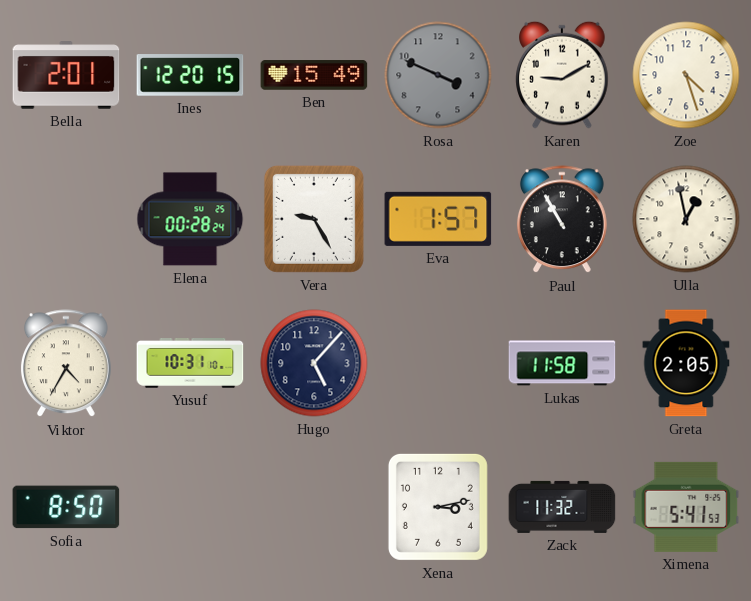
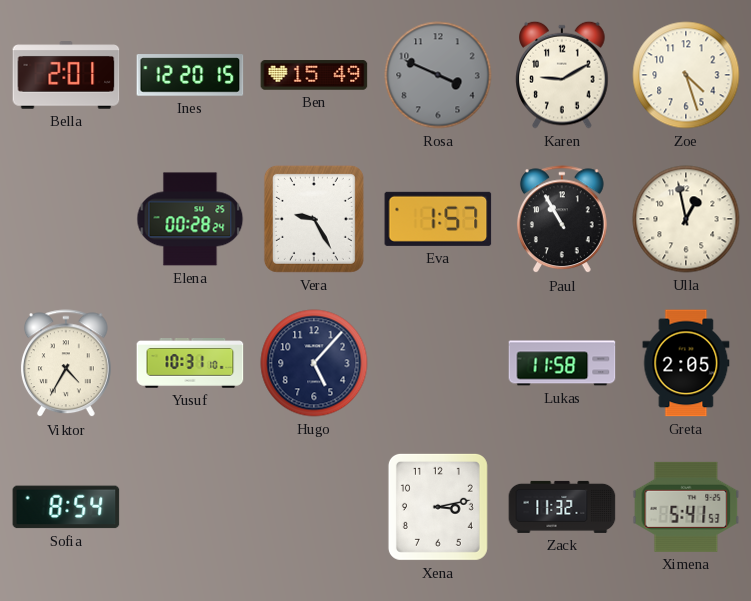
Sofia: 8:50 -> 8:54
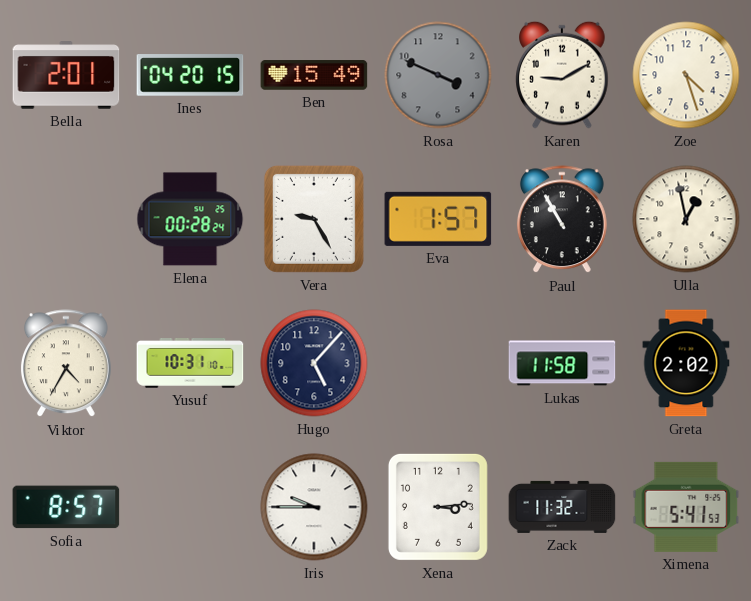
Ines: 12:20 -> 04:20
Greta: 2:05 -> 2:02
Sofia: 8:54 -> 8:57
Iris: none -> 9:45
Xena: 3:13 -> 3:14
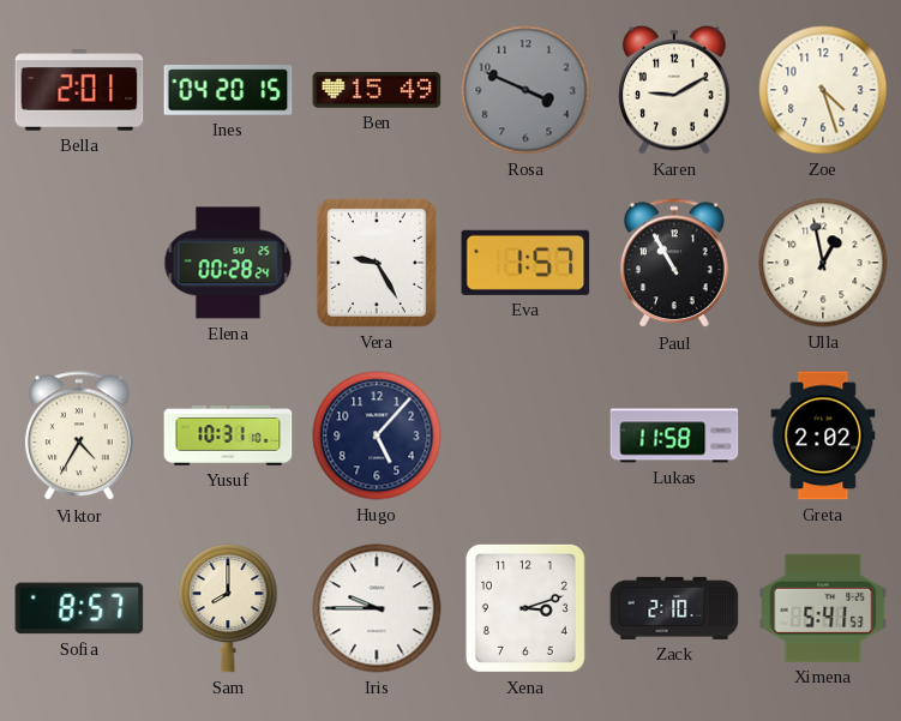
Sam: none -> 8:00
Xena: 3:14 -> 3:12
Zack: 11:32 -> 2:10
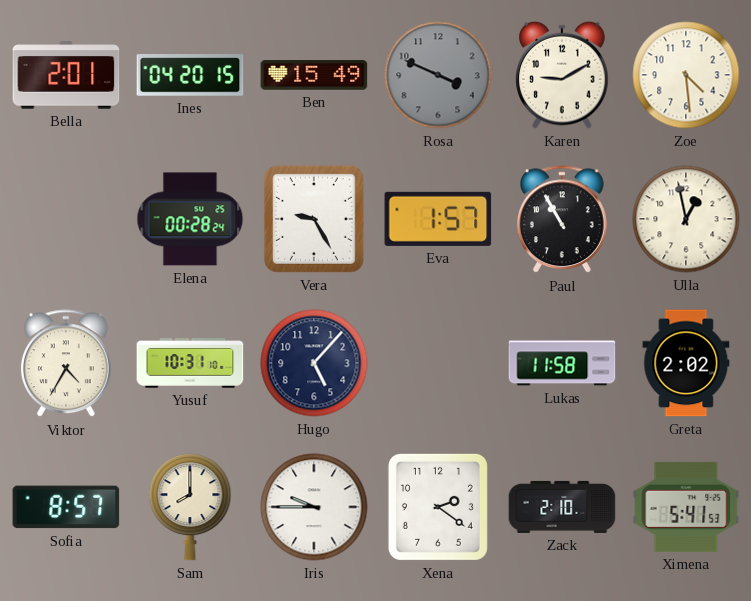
Zoe: 4:27 -> 4:29
Xena: 3:12 -> 2:21
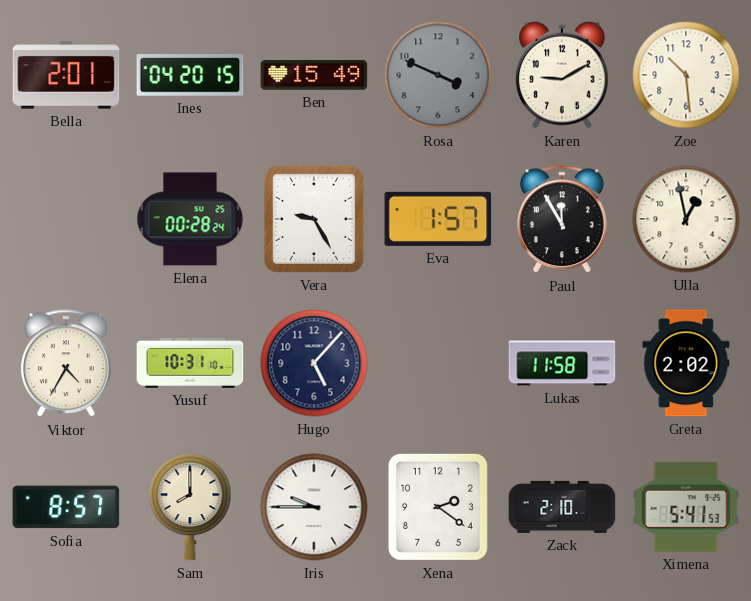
Zoe: 4:29 -> 10:29
Paul: 10:55 -> 11:55
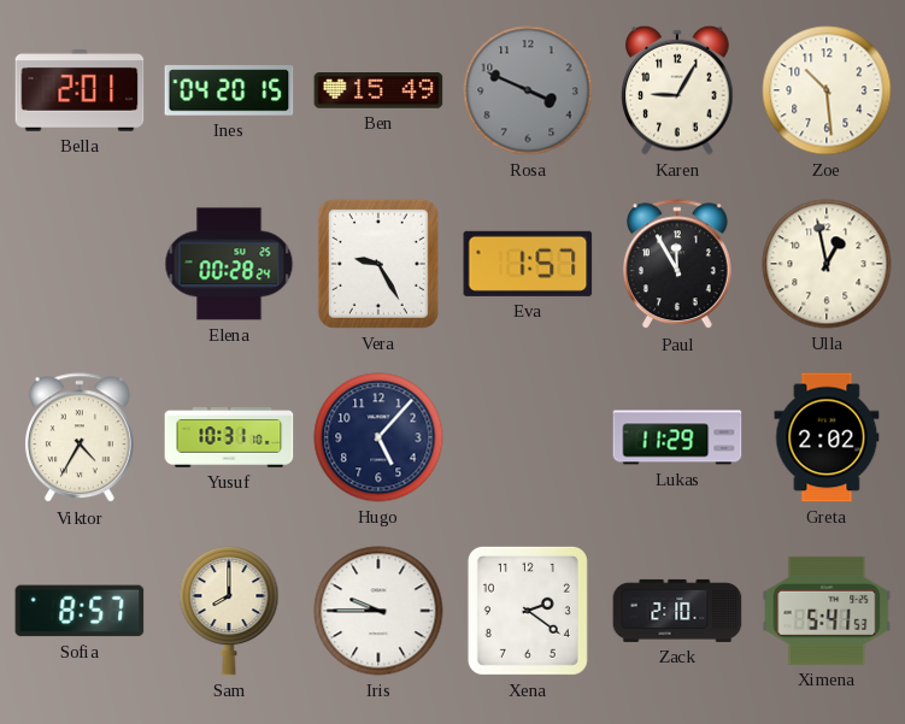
Karen: 9:10 -> 9:05
Lukas: 11:58 -> 11:29
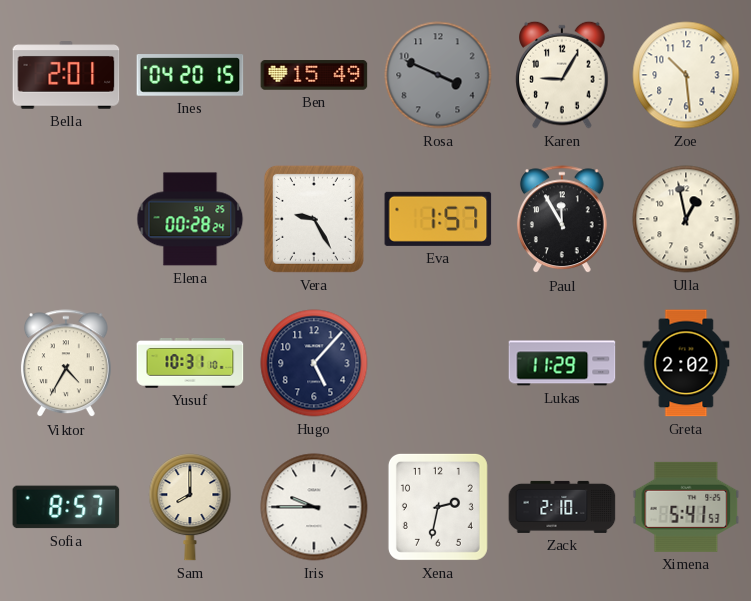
Xena: 2:21 -> 2:32
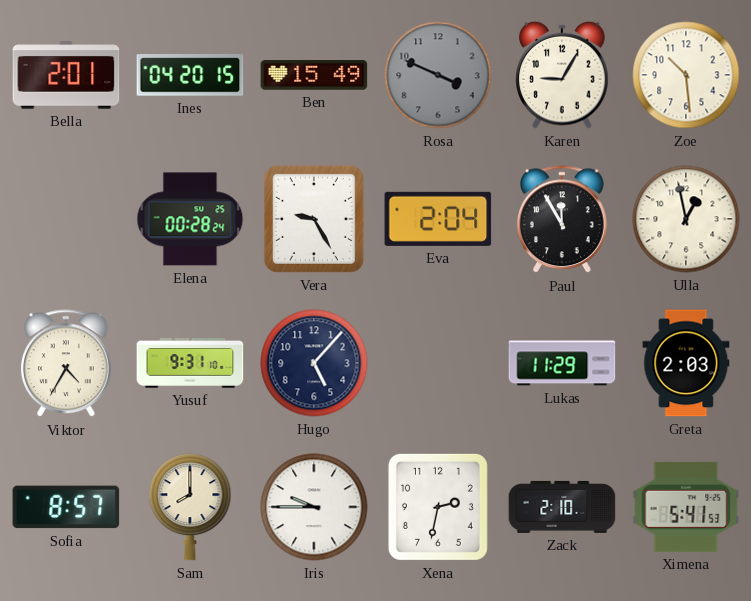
Eva: 1:57 -> 2:04
Yusuf: 10:31 -> 9:31
Greta: 2:02 -> 2:03
